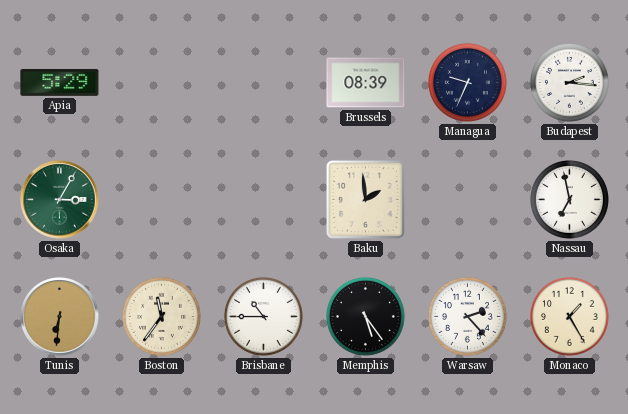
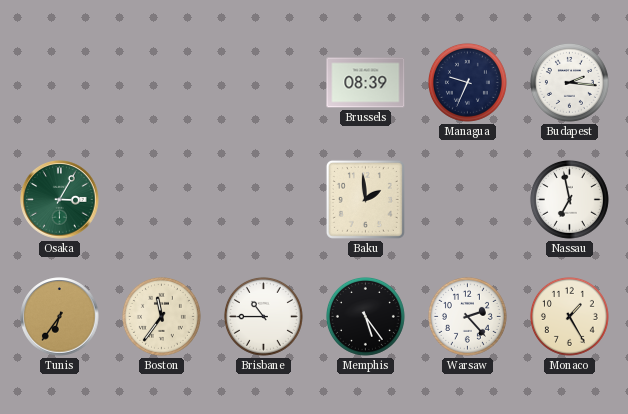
Apia: 5:29 -> none
Tunis: 6:31 -> 6:36
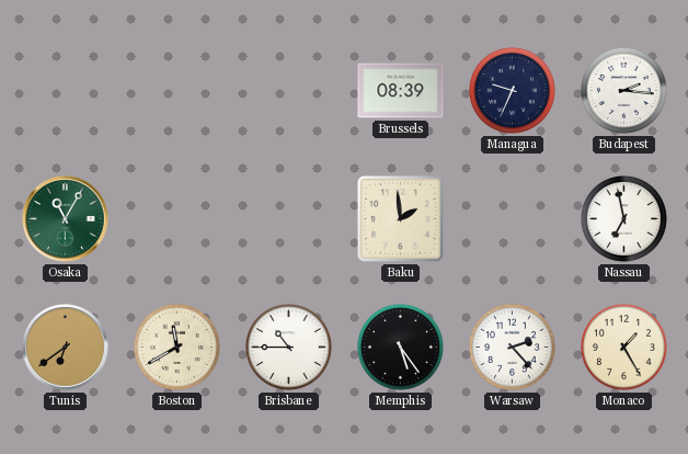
Osaka: 3:05 -> 11:05
Tunis: 6:36 -> 6:39
Boston: 11:36 -> 11:40
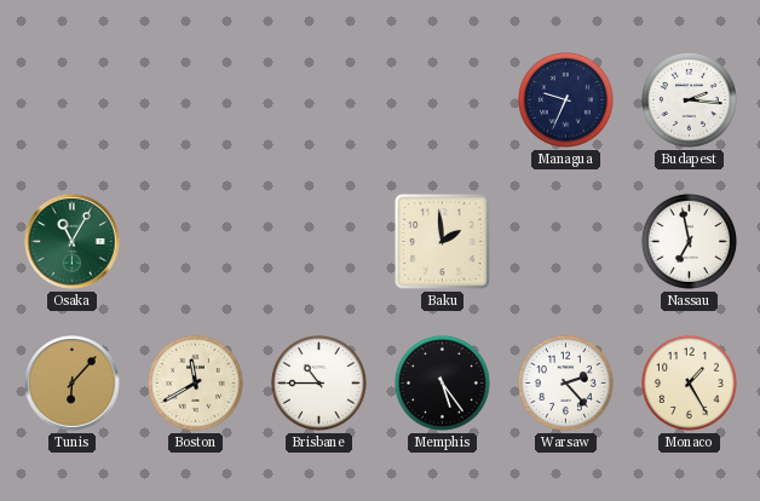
Brussels: 08:39 -> none
Tunis: 6:39 -> 6:07
